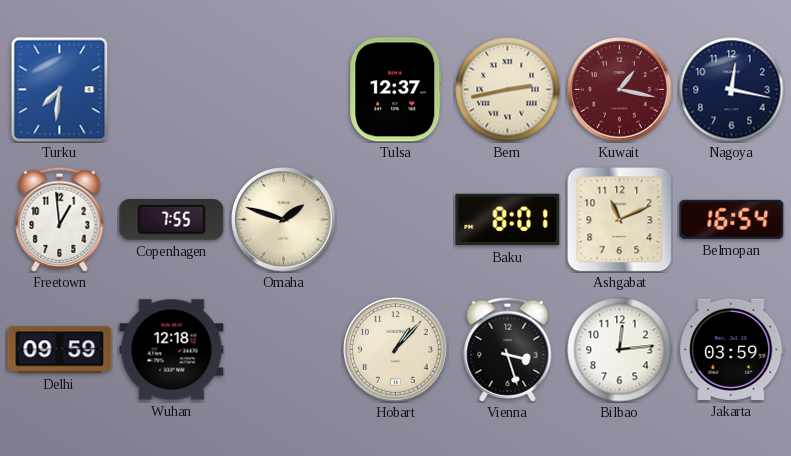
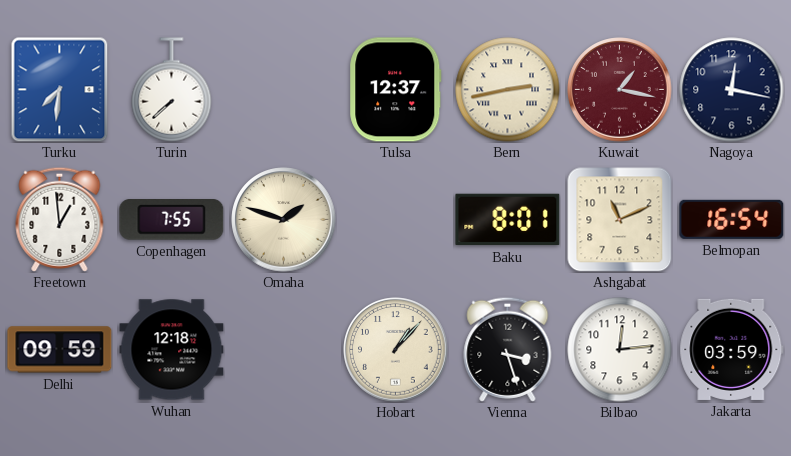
Turin: none -> 7:38
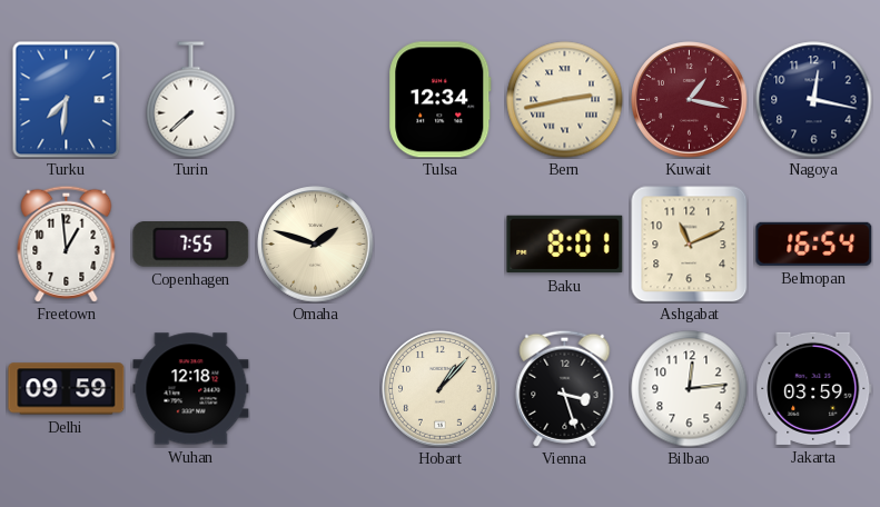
Tulsa: 12:37 -> 12:34
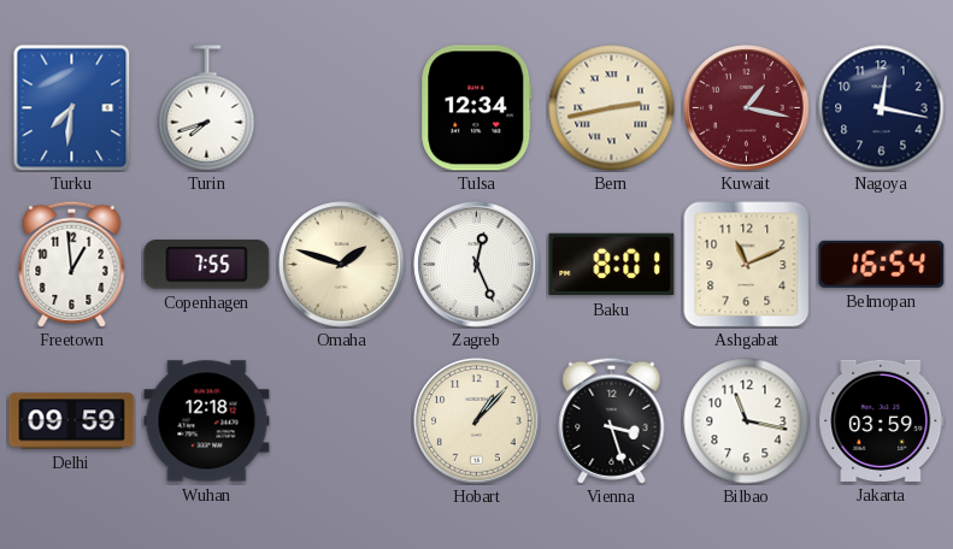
Turin: 7:38 -> 7:42
Zagreb: none -> 12:26
Bilbao: 12:14 -> 11:17
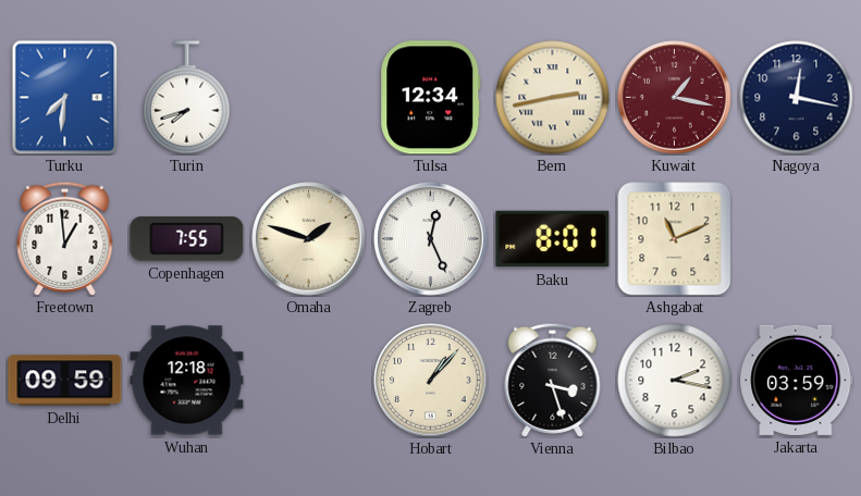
Belmopan: 16:54 -> none
Bilbao: 11:17 -> 2:17
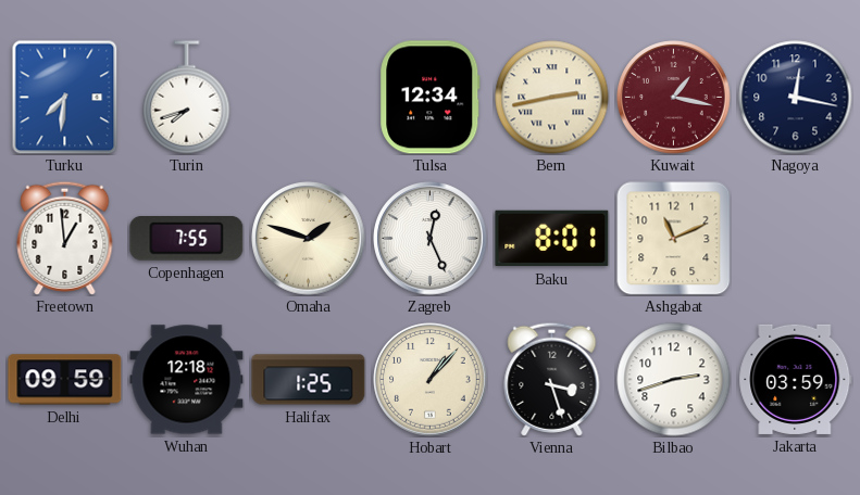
Halifax: none -> 1:25
Bilbao: 2:17 -> 2:42
